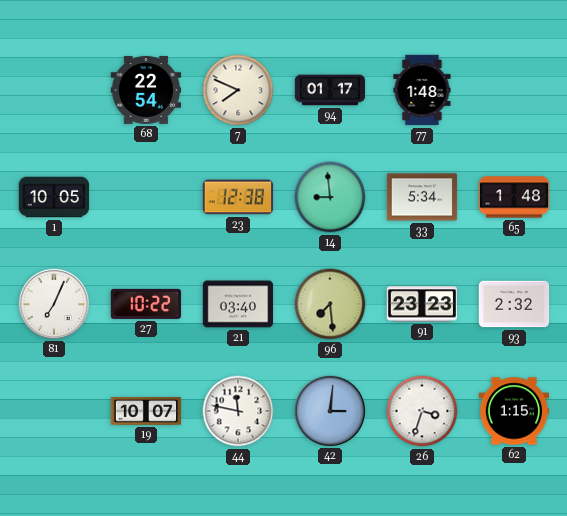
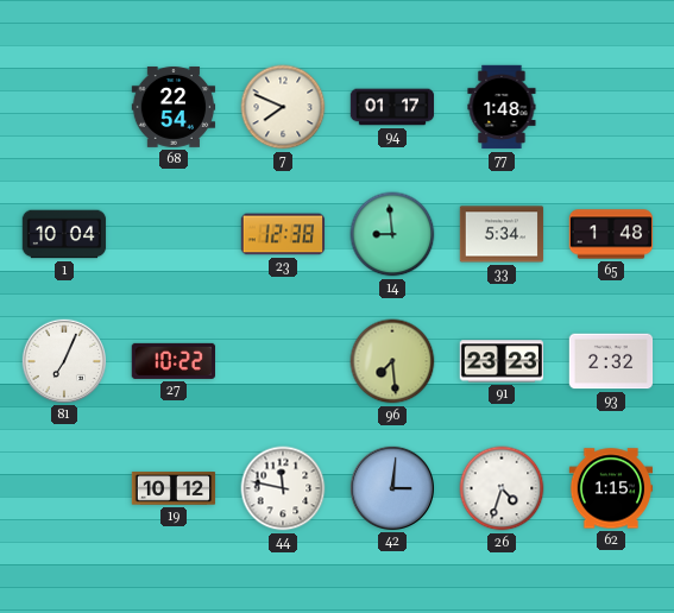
1: 10:05 -> 10:04
21: 03:40 -> none
19: 10:07 -> 10:12
26: 3:33 -> 4:33
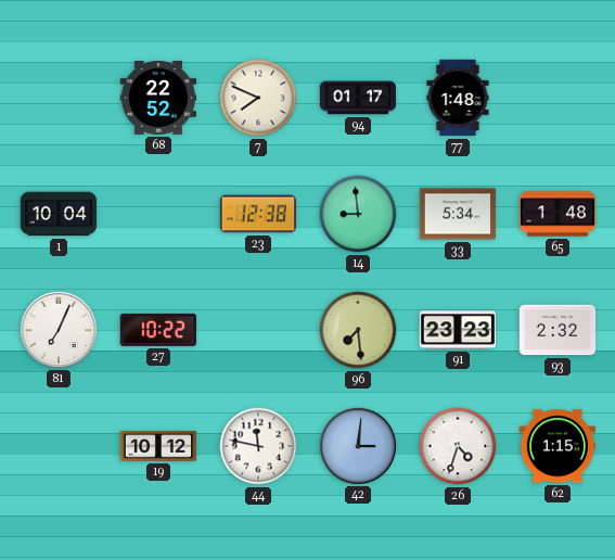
68: 22:54 -> 22:52
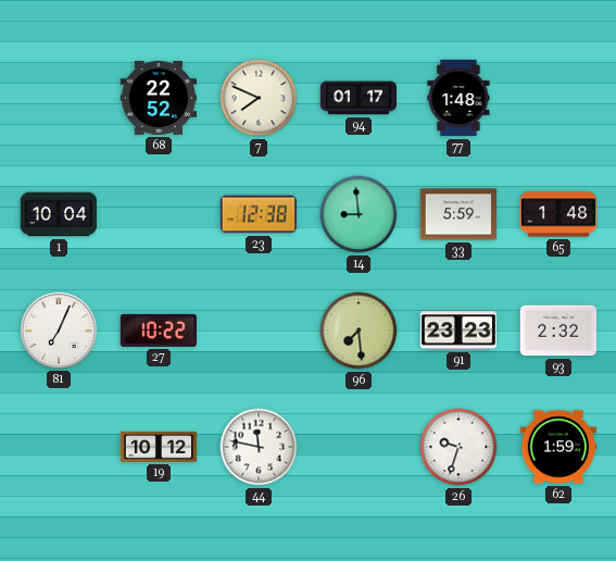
33: 5:34 -> 5:59
42: 3:01 -> none
26: 4:33 -> 9:33
62: 1:15 -> 1:59
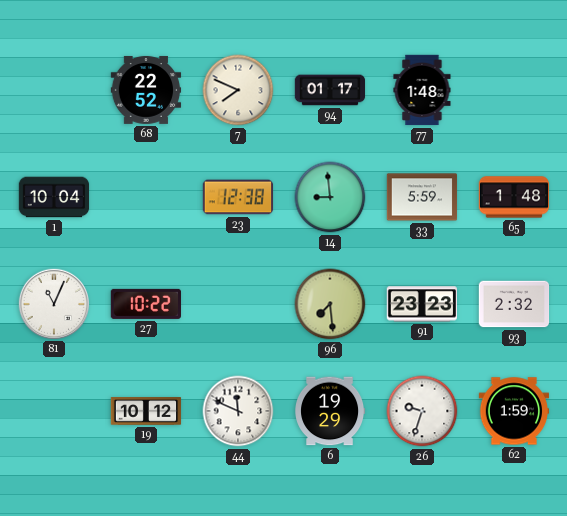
81: 7:04 -> 11:04
44: 11:47 -> 11:49
6: none -> 19:29
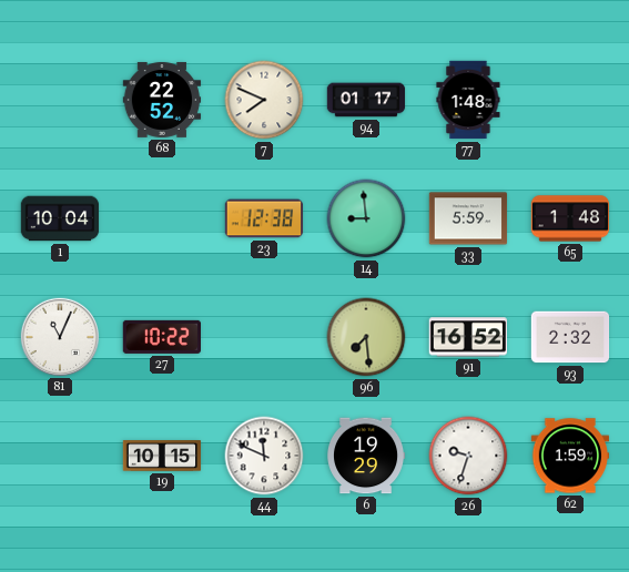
91: 23:23 -> 16:52
19: 10:12 -> 10:15
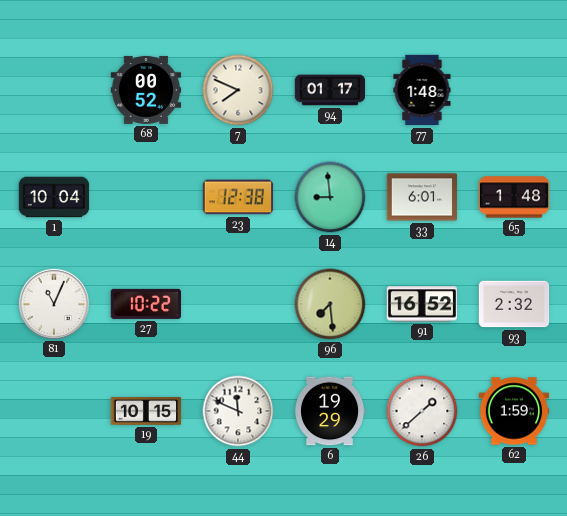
68: 22:52 -> 00:52
33: 5:59 -> 6:01
26: 9:33 -> 1:38
